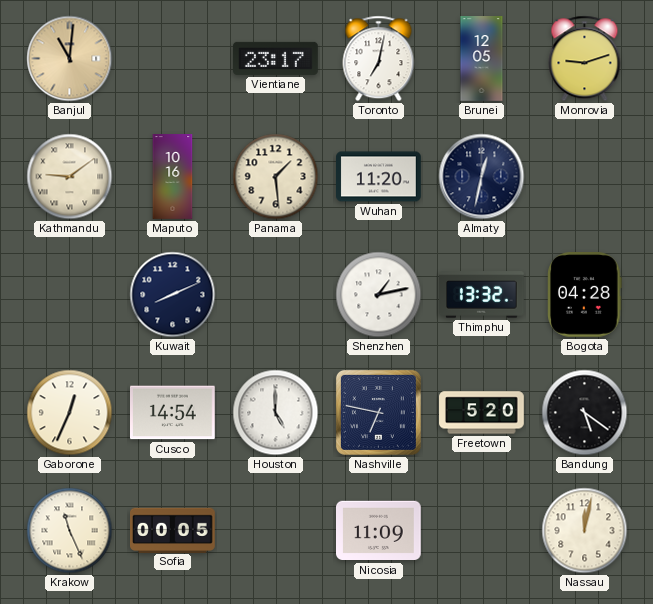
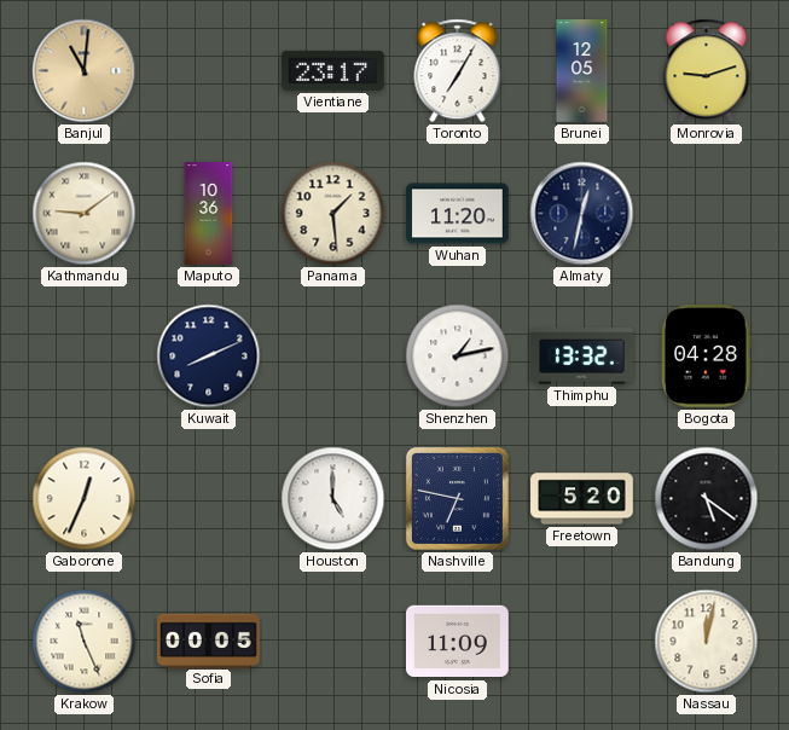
Toronto: 7:02 -> 7:05
Maputo: 10:16 -> 10:36
Cusco: 14:54 -> none
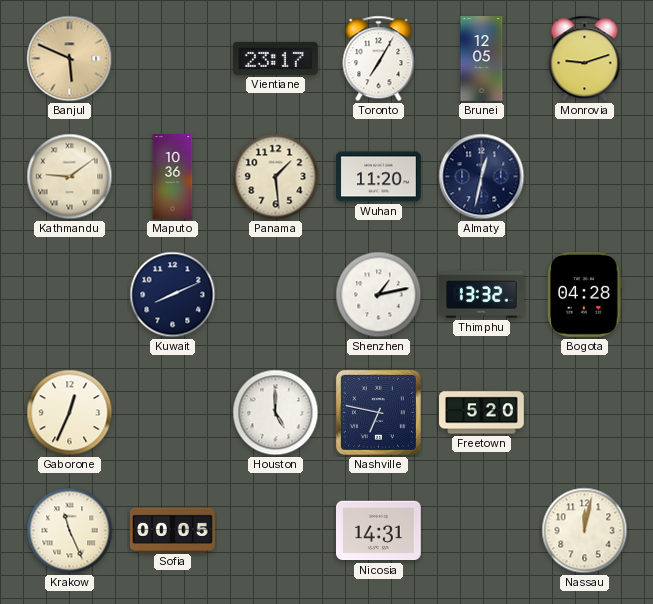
Banjul: 11:01 -> 5:49
Bandung: 5:21 -> none
Nicosia: 11:09 -> 14:31
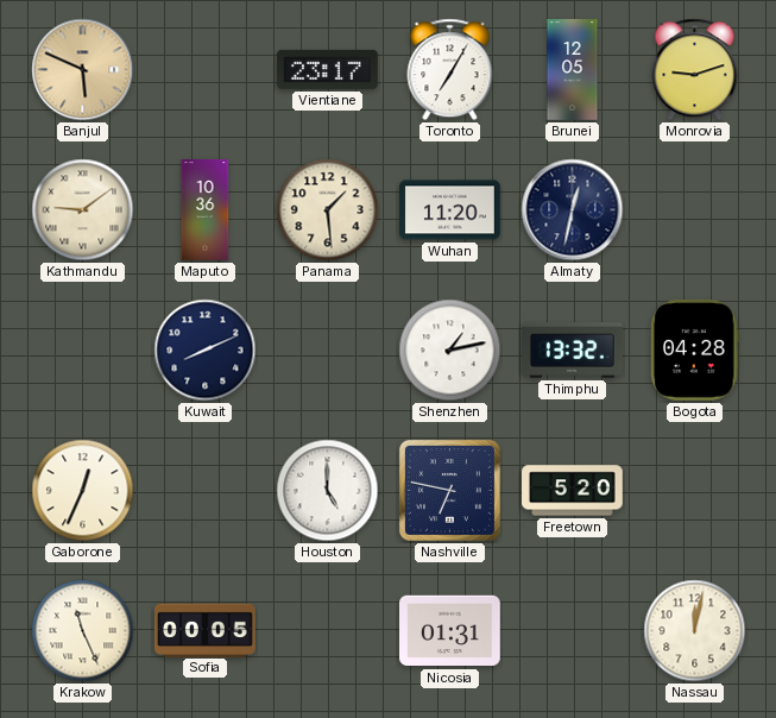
Nicosia: 14:31 -> 01:31
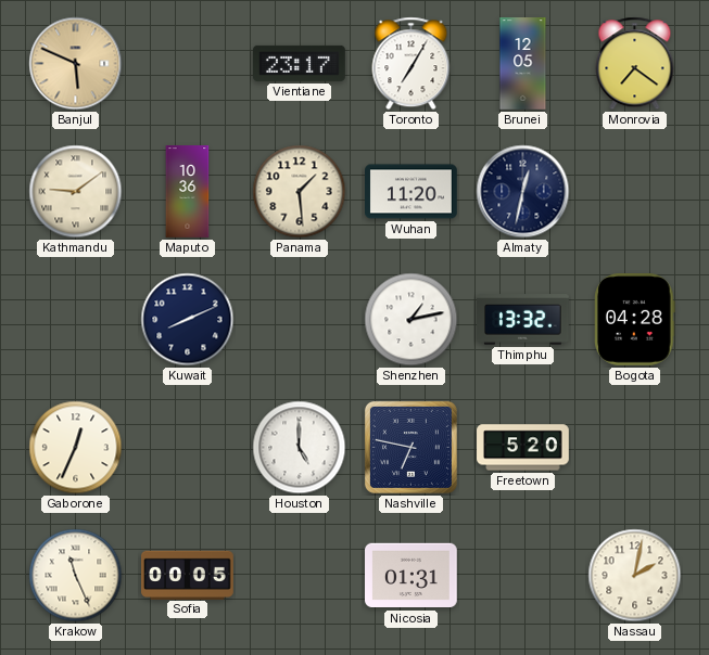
Monrovia: 9:12 -> 7:21
Nassau: 12:02 -> 2:02
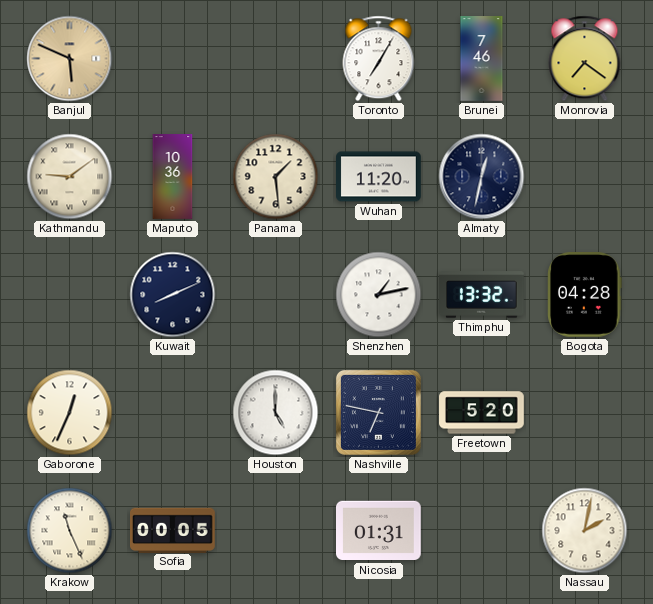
Vientiane: 23:17 -> none
Brunei: 12:05 -> 7:46
